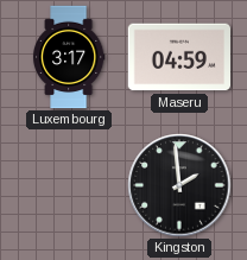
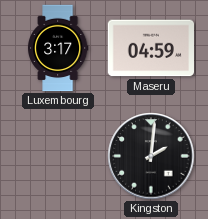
Kingston: 1:59 -> 2:01
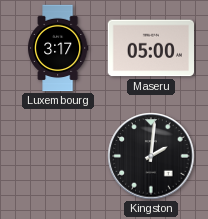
Maseru: 04:59 -> 05:00
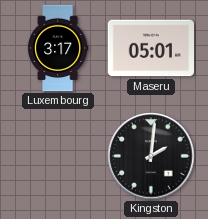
Maseru: 05:00 -> 05:01
